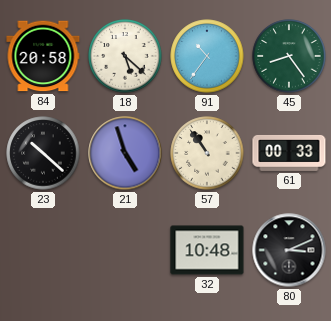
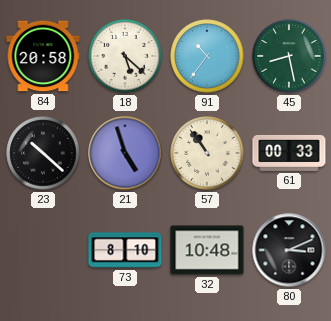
45: 8:24 -> 8:28
73: none -> 8:10
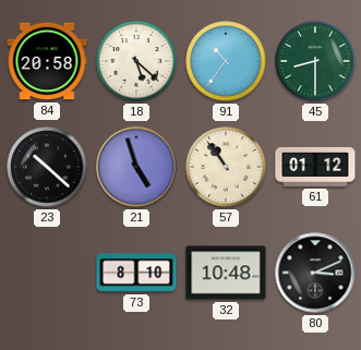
45: 8:28 -> 8:30
61: 00:33 -> 01:12
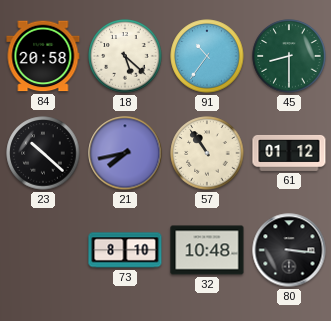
21: 4:57 -> 7:43
80: 3:11 -> 3:16
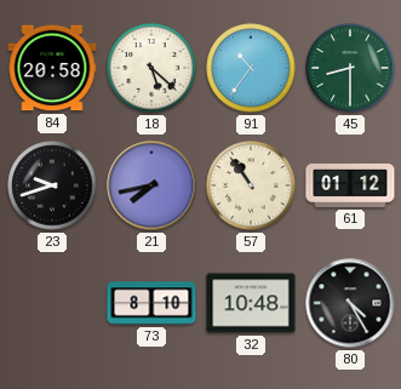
23: 10:22 -> 9:42
80: 3:16 -> 4:25
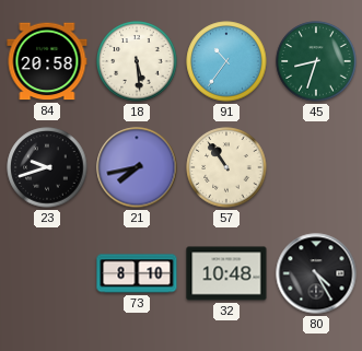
18: 5:22 -> 5:29
45: 8:30 -> 8:33
61: 01:12 -> none
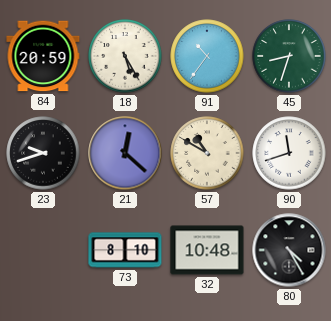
84: 20:58 -> 20:59
18: 5:29 -> 5:25
21: 7:43 -> 12:22
57: 10:54 -> 10:50
90: none -> 11:42
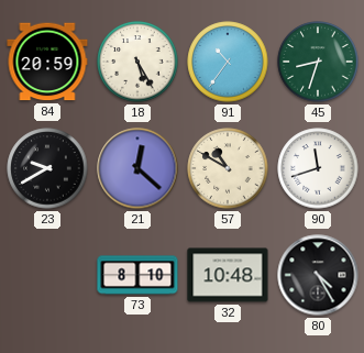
23: 9:42 -> 9:40
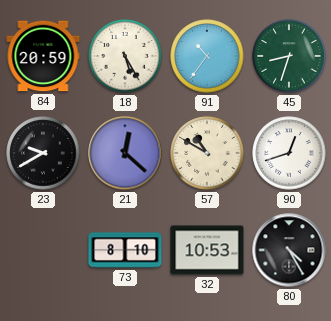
90: 11:42 -> 12:42
32: 10:48 -> 10:53
